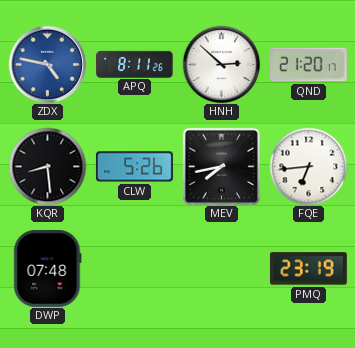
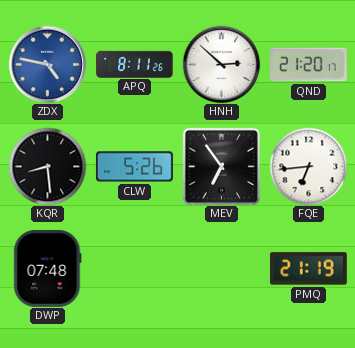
MEV: 7:43 -> 6:54
PMQ: 23:19 -> 21:19
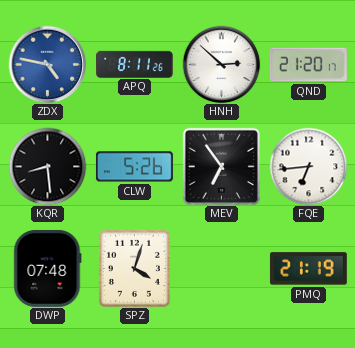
SPZ: none -> 4:03
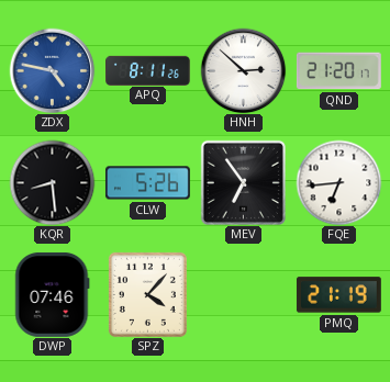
DWP: 07:48 -> 07:46
SPZ: 4:03 -> 4:07
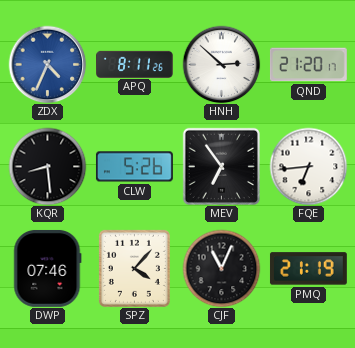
ZDX: 4:47 -> 4:34
CJF: none -> 11:04
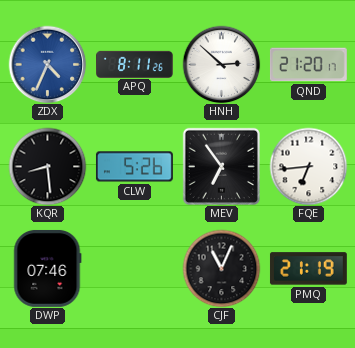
SPZ: 4:07 -> none
